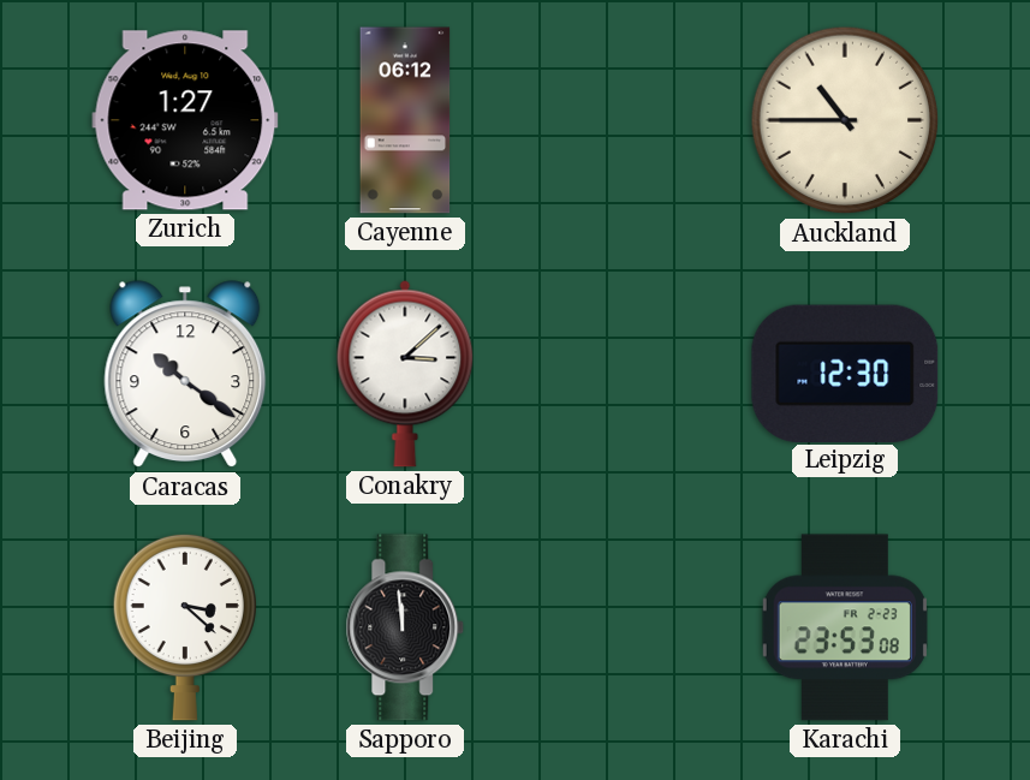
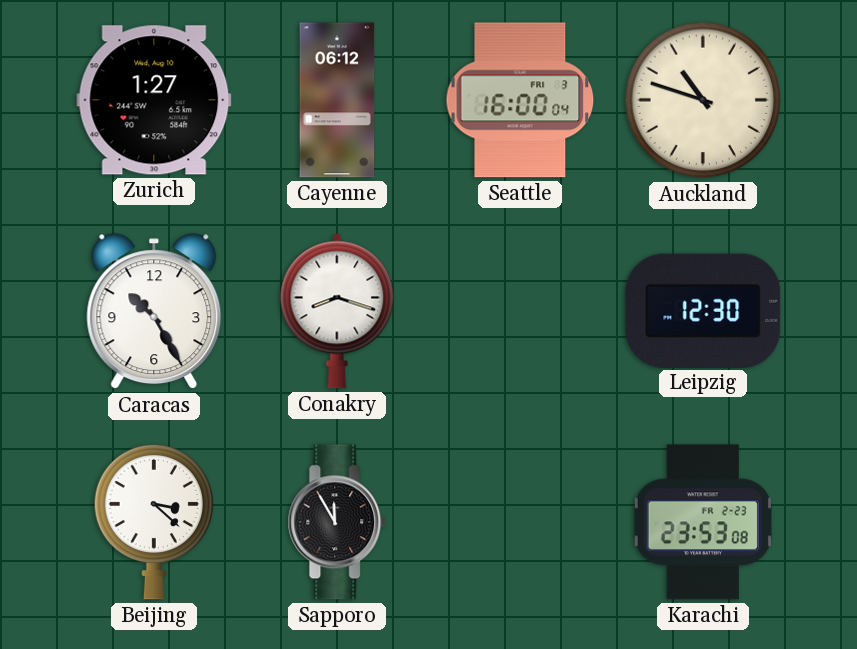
Seattle: none -> 16:00
Auckland: 10:45 -> 10:48
Caracas: 10:21 -> 10:25
Conakry: 3:08 -> 8:18
Sapporo: 11:59 -> 11:55
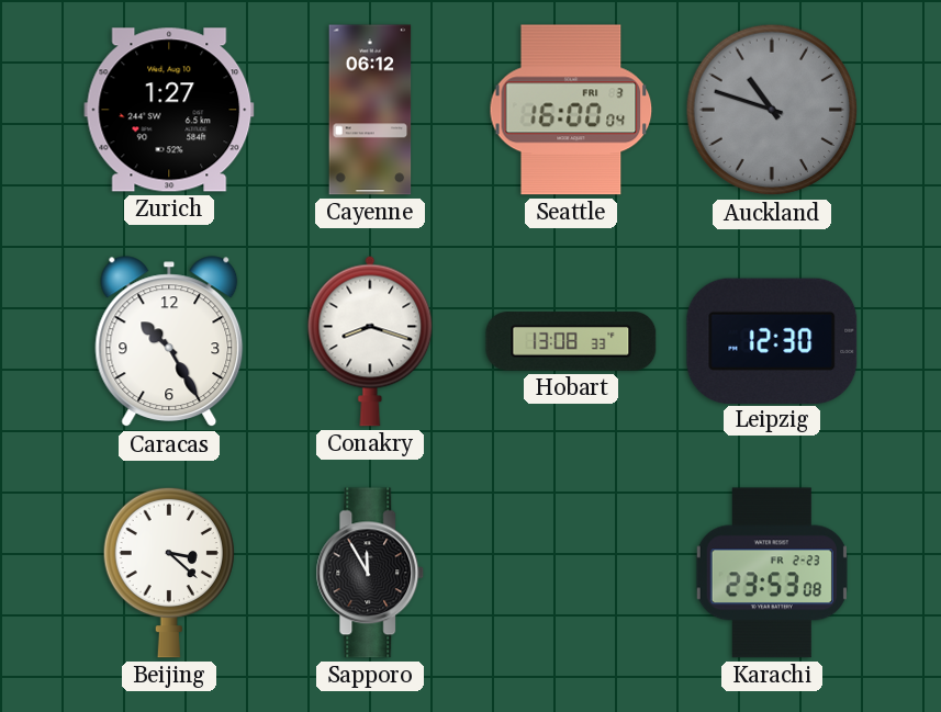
Auckland dial: cream -> grey
Hobart: none -> 13:08
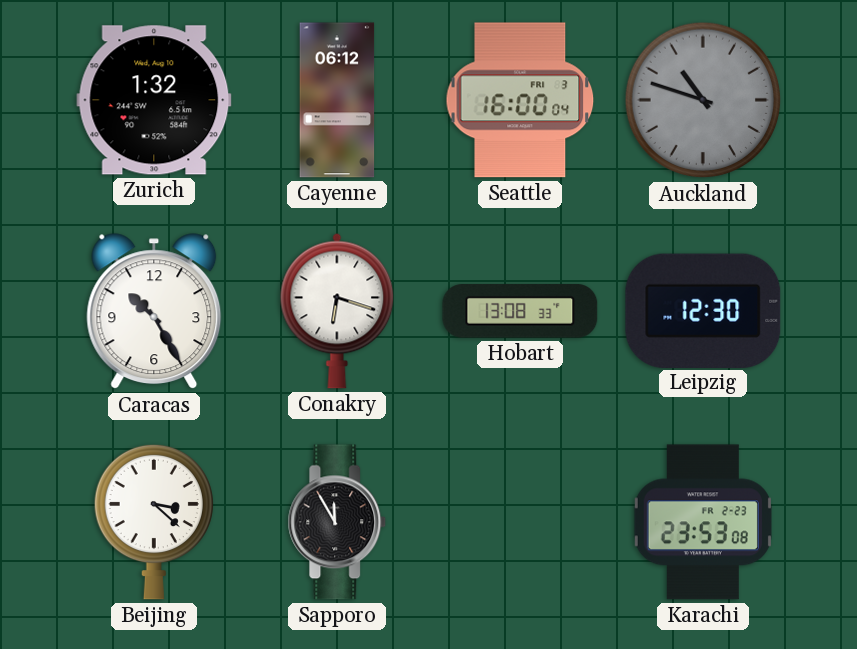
Zurich: 1:27 -> 1:32
Conakry: 8:18 -> 6:18
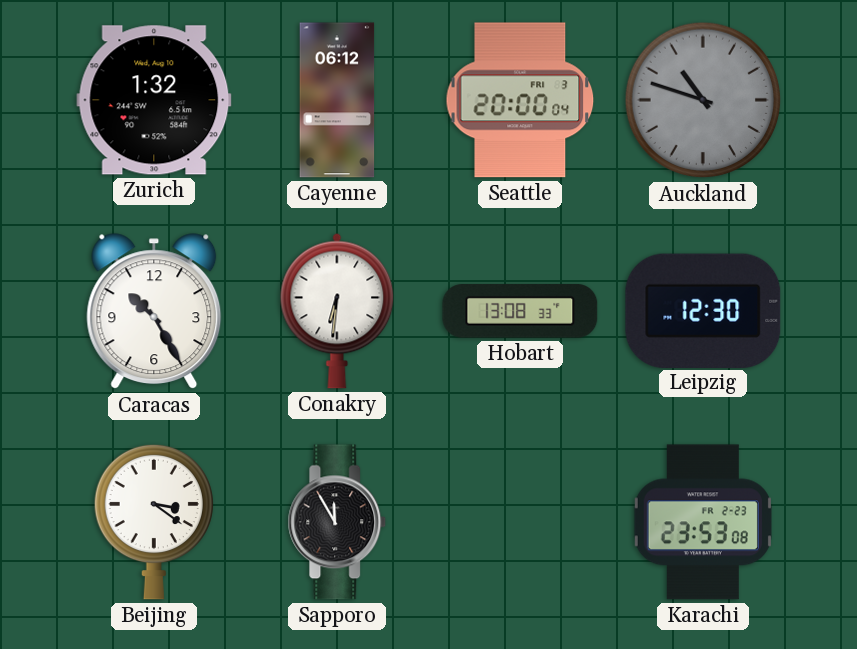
Seattle: 16:00 -> 20:00
Conakry: 6:18 -> 6:31
Beijing: 3:22 -> 3:21
